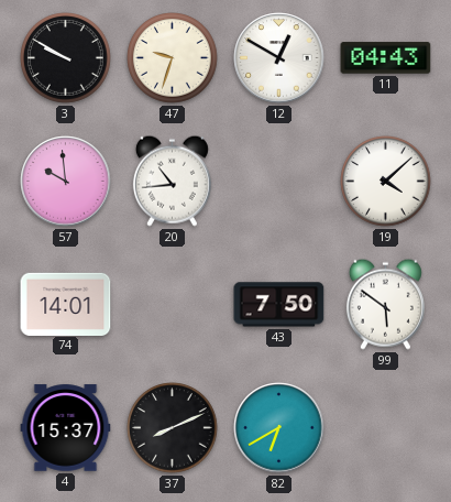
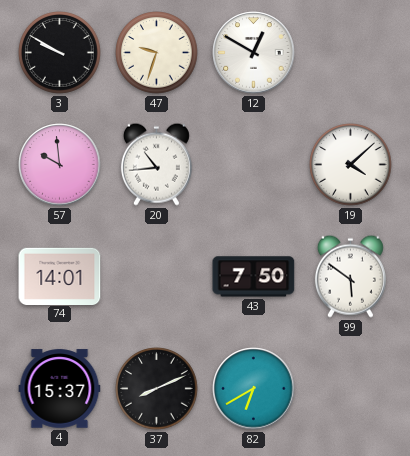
11: 04:43 -> none
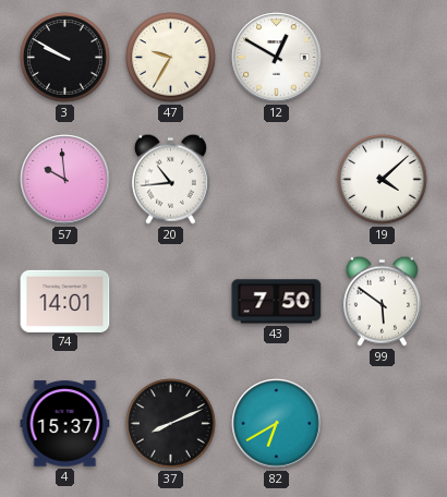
47: 9:33 -> 9:35
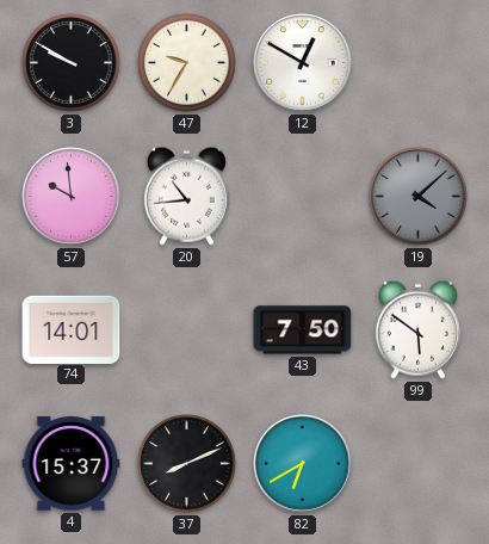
19 dial: white -> grey
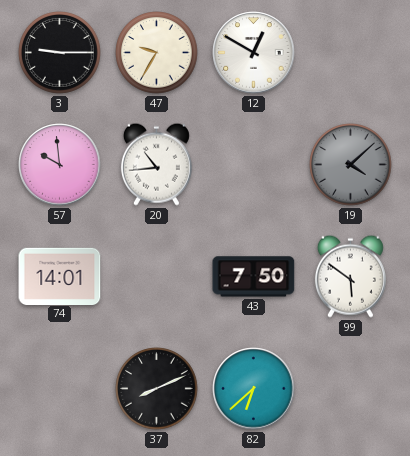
3: 9:50 -> 9:15
4: 15:37 -> none
82: 6:40 -> 6:38
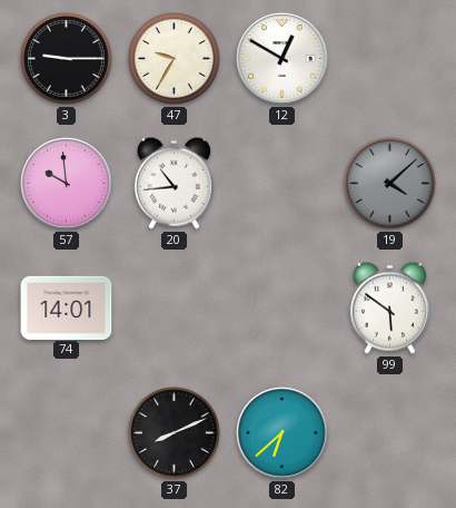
43: 7:50 -> none
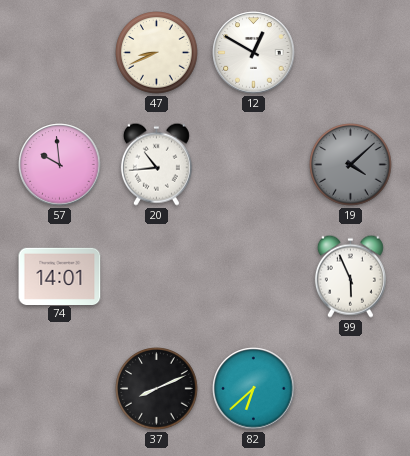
3: 9:15 -> none
47: 9:35 -> 8:41
99: 5:51 -> 5:56
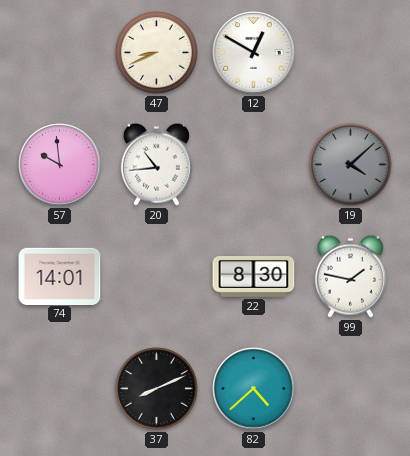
22: none -> 8:30
99: 5:56 -> 1:47
82: 6:38 -> 4:38
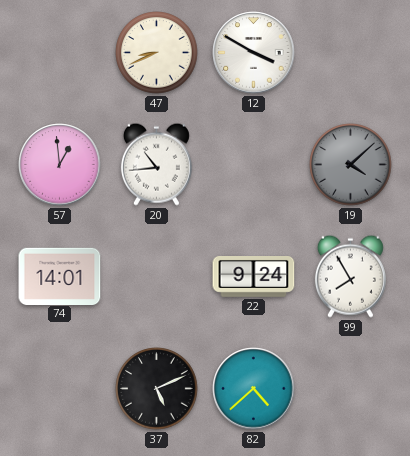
12: 12:50 -> 3:50
57: 9:59 -> 12:59
22: 8:30 -> 9:24
99: 1:47 -> 7:55
37: 8:11 -> 5:11
